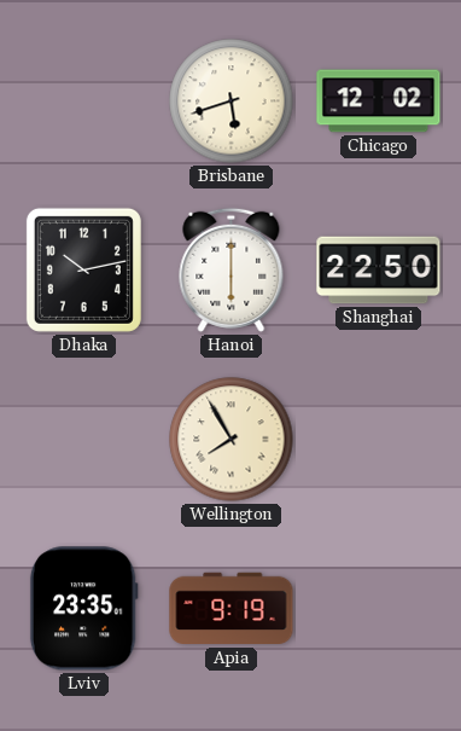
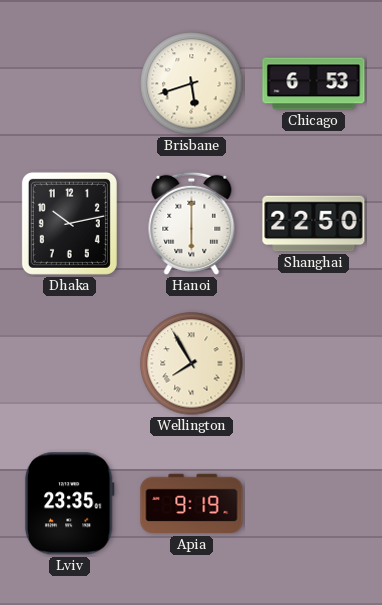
Chicago: 12:02 -> 6:53
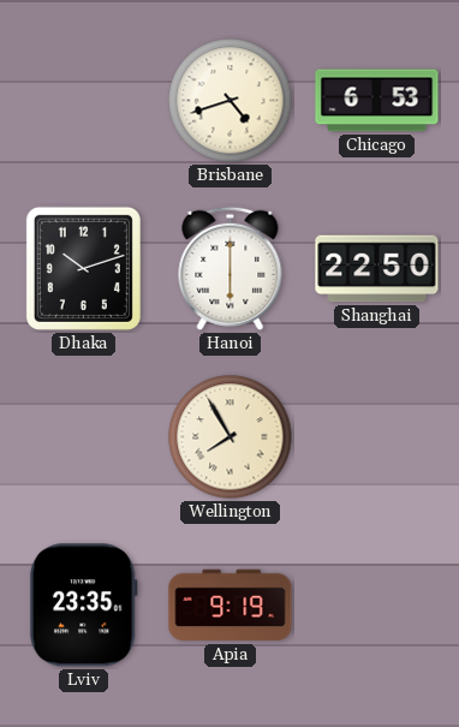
Brisbane: 5:42 -> 4:42
Dhaka: 10:13 -> 10:12
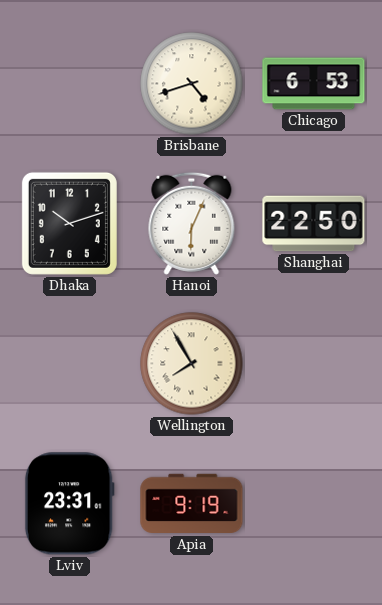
Hanoi: 6:00 -> 6:04
Lviv: 23:35 -> 23:31
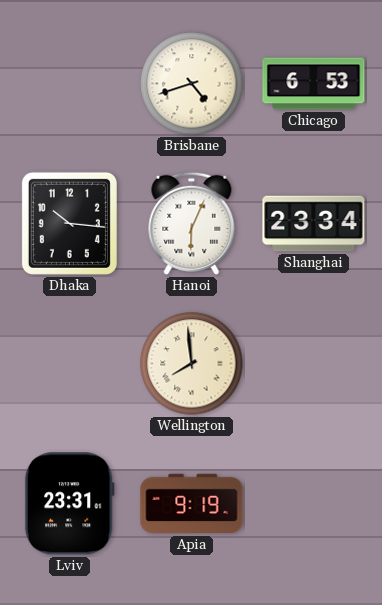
Dhaka: 10:12 -> 10:16
Shanghai: 22:50 -> 23:34
Wellington: 7:55 -> 7:59
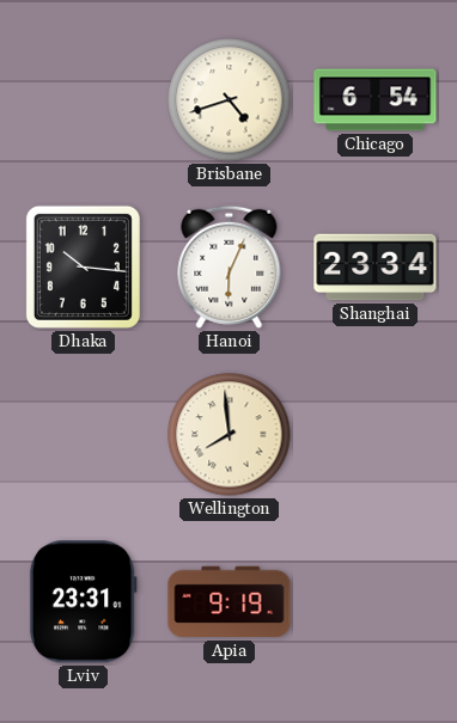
Chicago: 6:53 -> 6:54
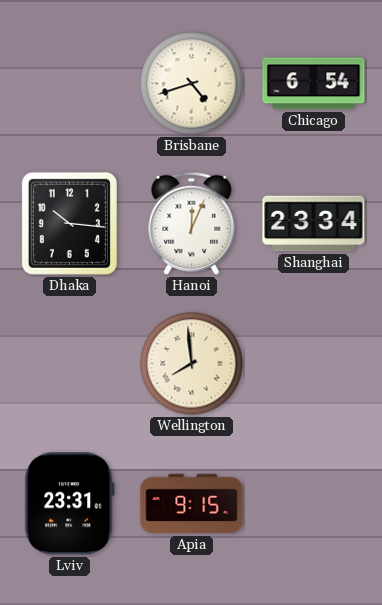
Hanoi: 6:04 -> 12:04
Apia: 9:19 -> 9:15
